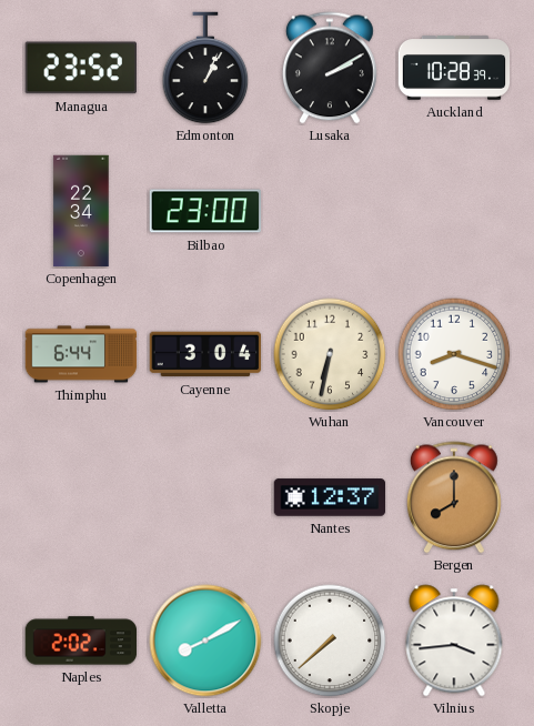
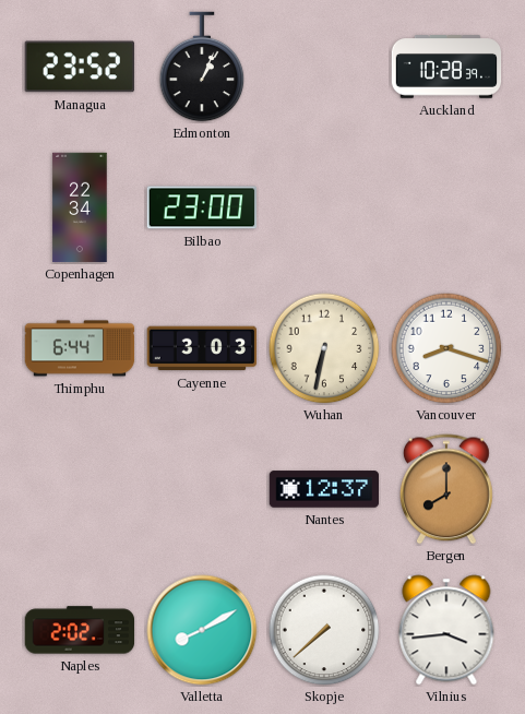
Lusaka: 2:10 -> none
Cayenne: 3:04 -> 3:03
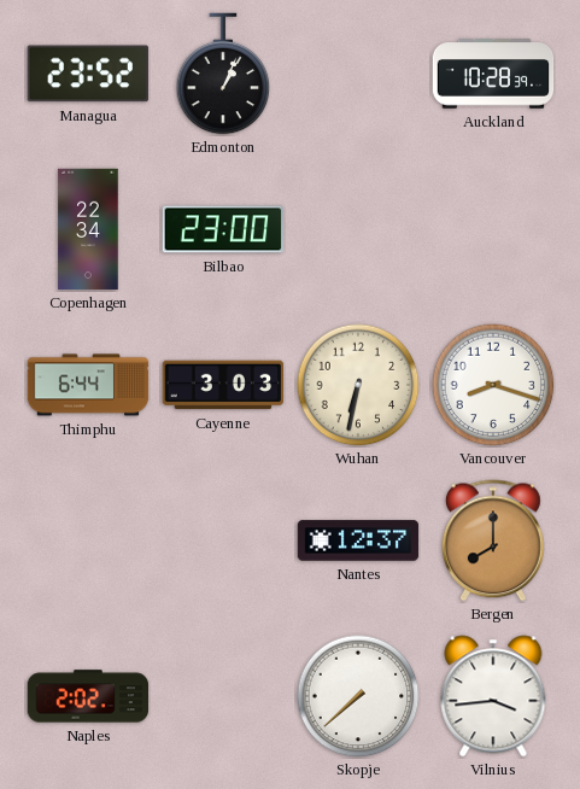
Valletta: 8:10 -> none
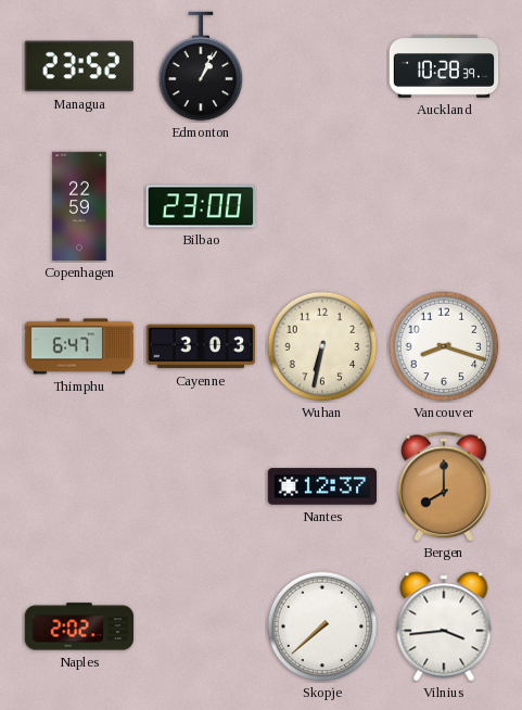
Copenhagen: 22:34 -> 22:59
Thimphu: 6:44 -> 6:47
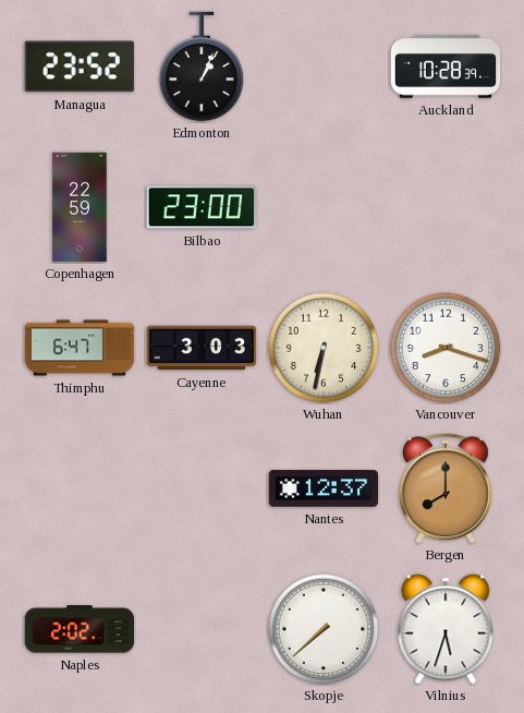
Vilnius: 3:44 -> 5:33
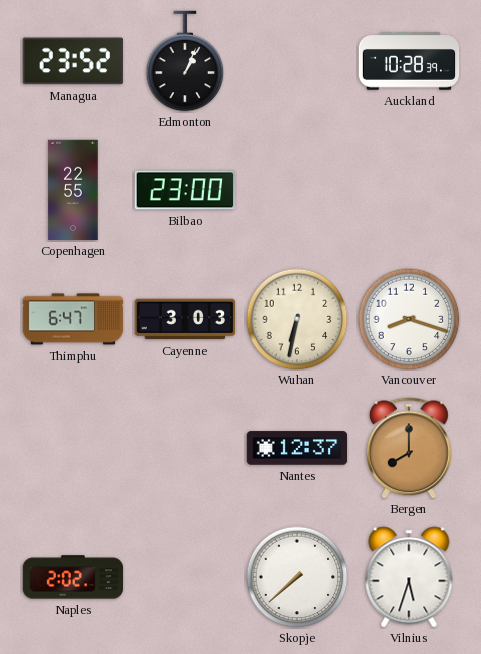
Copenhagen: 22:59 -> 22:55
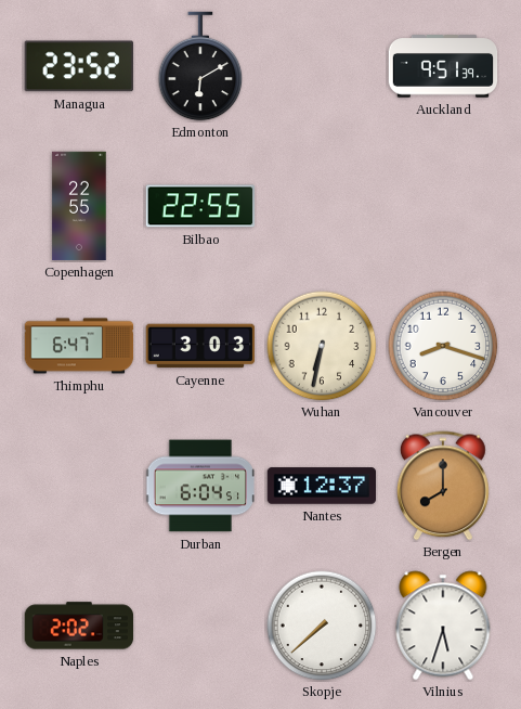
Edmonton: 1:04 -> 6:10
Auckland: 10:28 -> 9:51
Bilbao: 23:00 -> 22:55
Durban: none -> 6:04
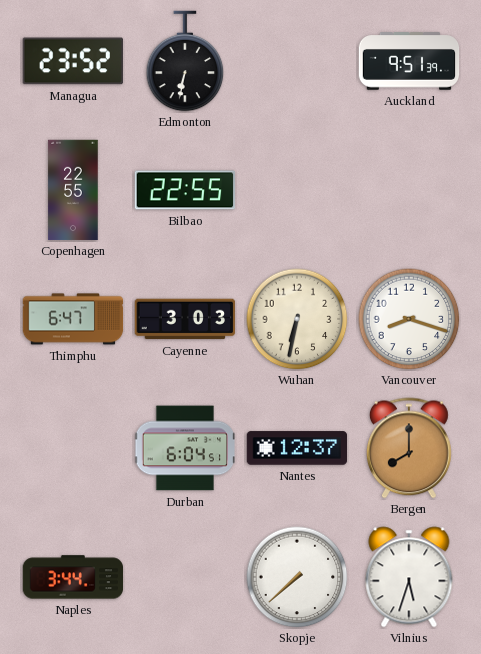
Edmonton: 6:10 -> 6:32
Naples: 2:02 -> 3:44
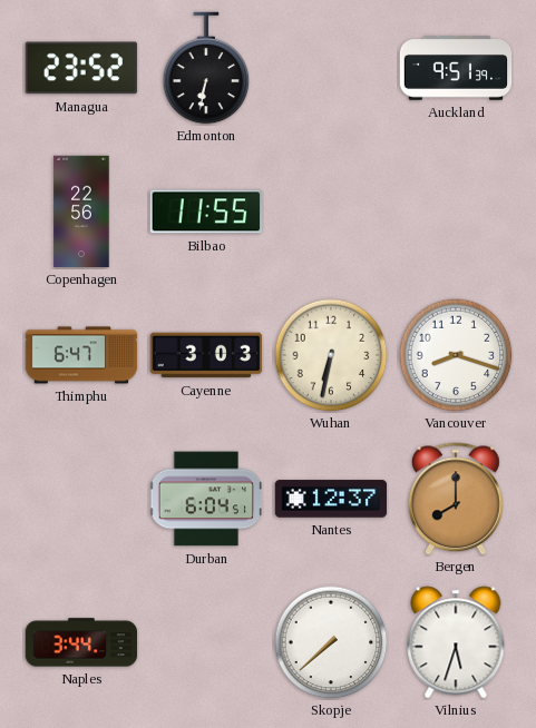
Copenhagen: 22:55 -> 22:56
Bilbao: 22:55 -> 11:55
